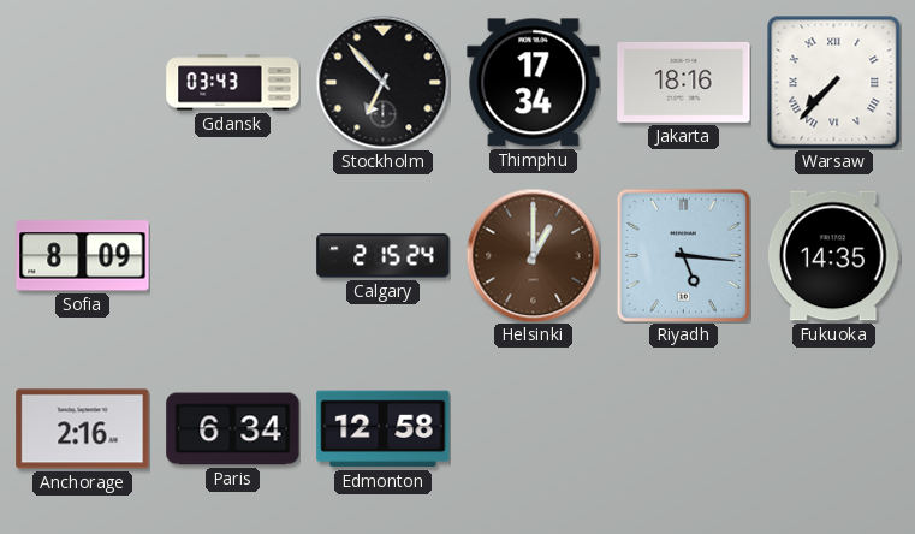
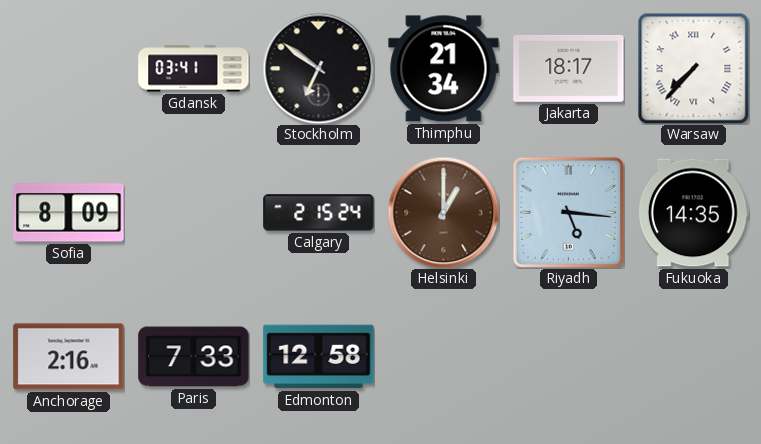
Gdansk: 03:43 -> 03:41
Stockholm: 6:53 -> 6:51
Thimphu: 17:34 -> 21:34
Jakarta: 18:16 -> 18:17
Paris: 6:34 -> 7:33
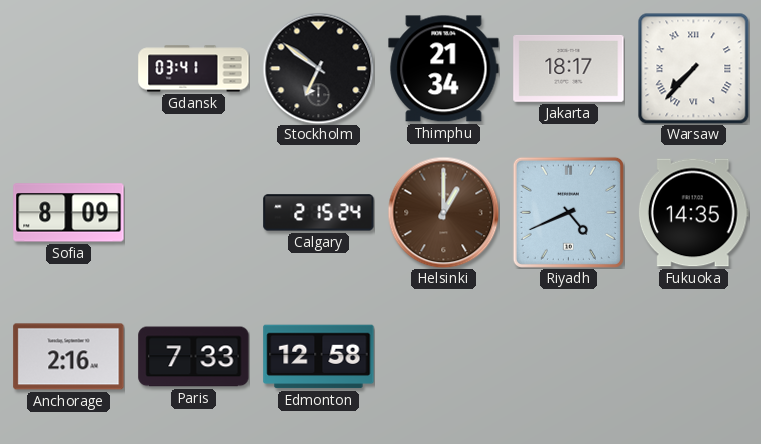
Riyadh: 5:16 -> 4:41
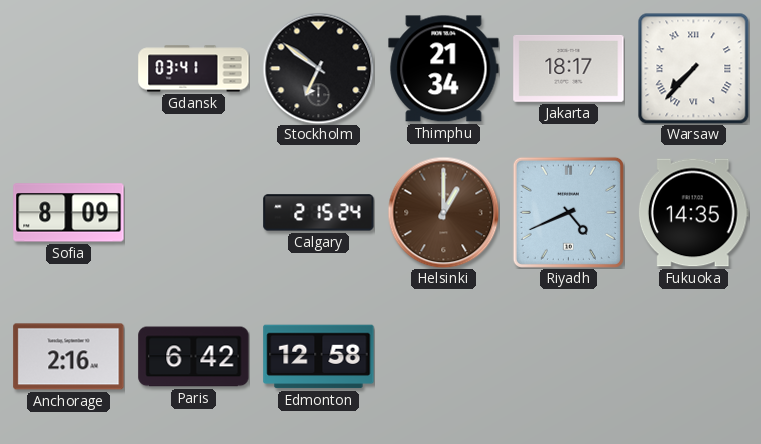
Paris: 7:33 -> 6:42
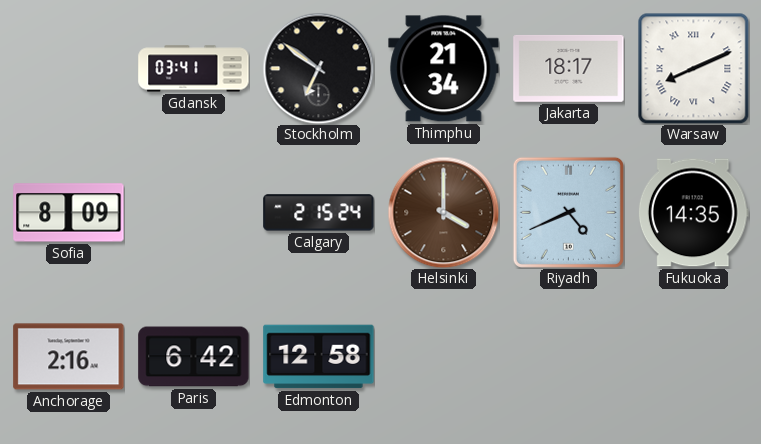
Warsaw: 7:37 -> 8:11
Helsinki: 1:00 -> 4:00
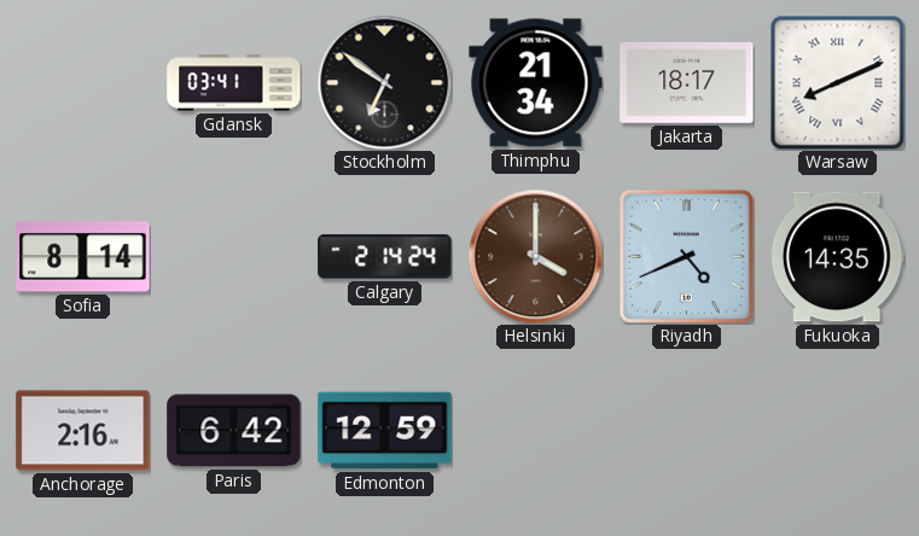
Sofia: 8:09 -> 8:14
Calgary: 2:15 -> 2:14
Edmonton: 12:58 -> 12:59
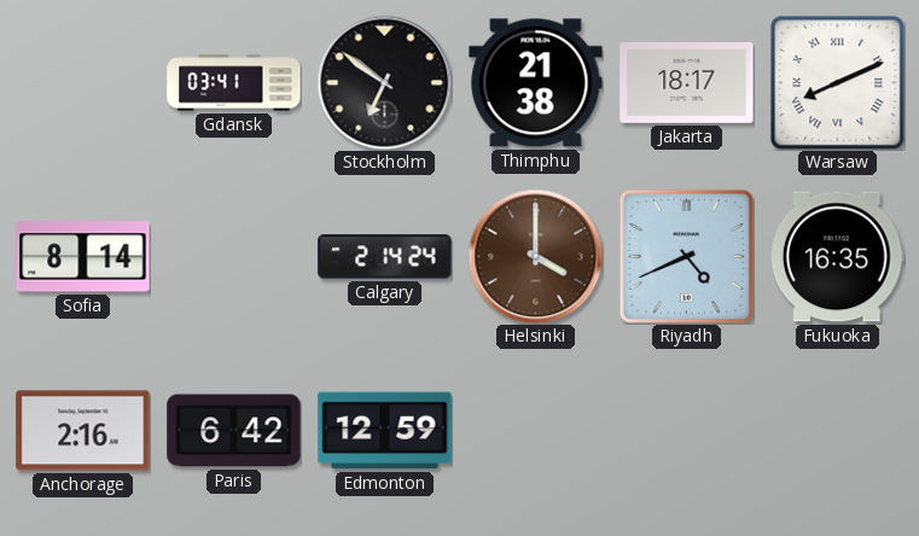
Thimphu: 21:34 -> 21:38
Fukuoka: 14:35 -> 16:35
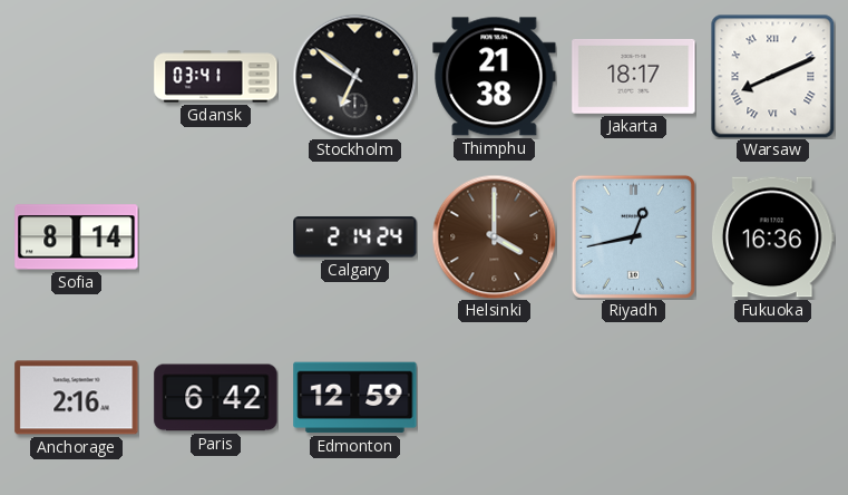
Riyadh: 4:41 -> 12:43
Fukuoka: 16:35 -> 16:36
